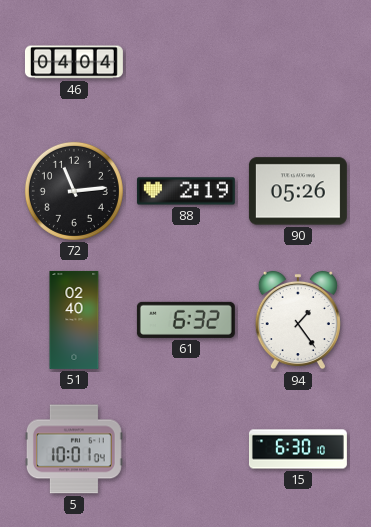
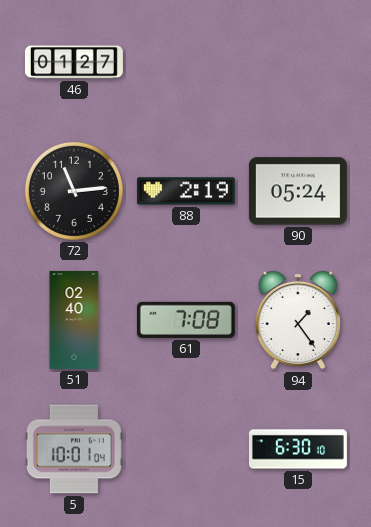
46: 04:04 -> 01:27
90: 05:26 -> 05:24
61: 6:32 -> 7:08
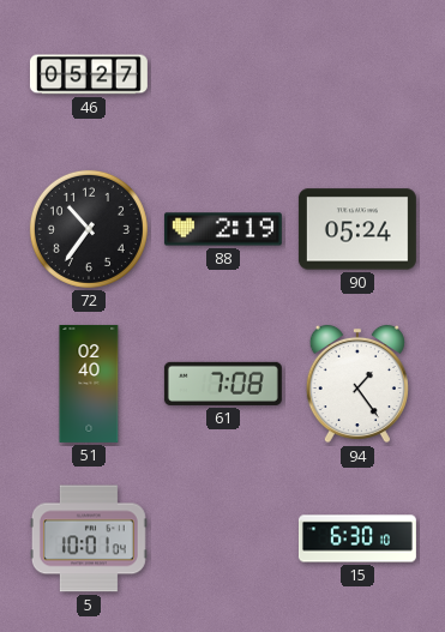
46: 01:27 -> 05:27
72: 11:14 -> 10:36
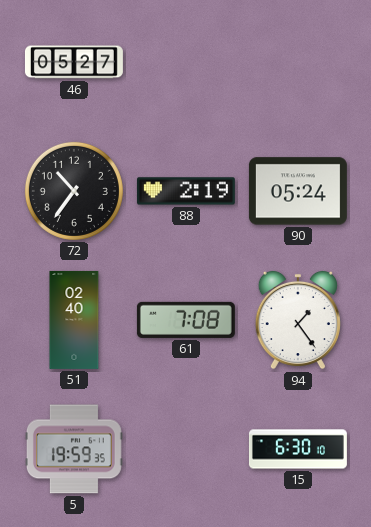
5: 10:01 -> 19:59
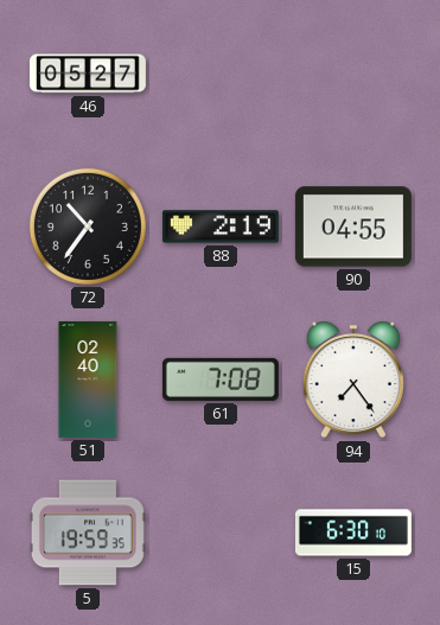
90: 05:24 -> 04:55
94: 1:24 -> 7:24
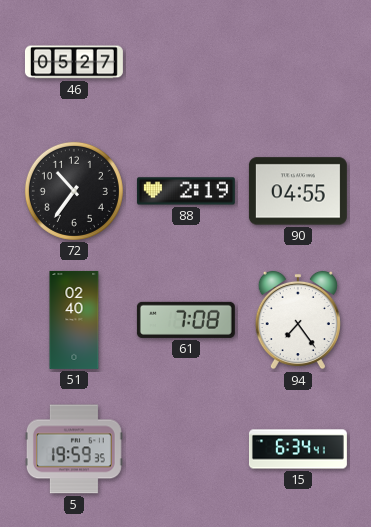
15: 6:30 -> 6:34
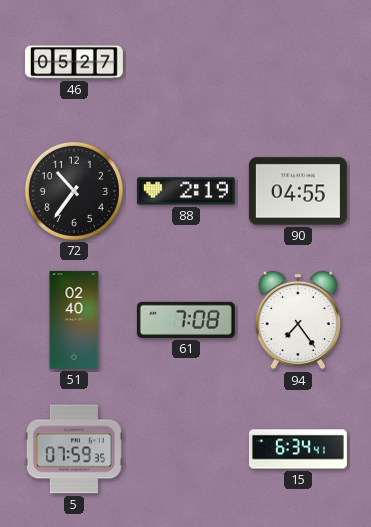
5: 19:59 -> 07:59
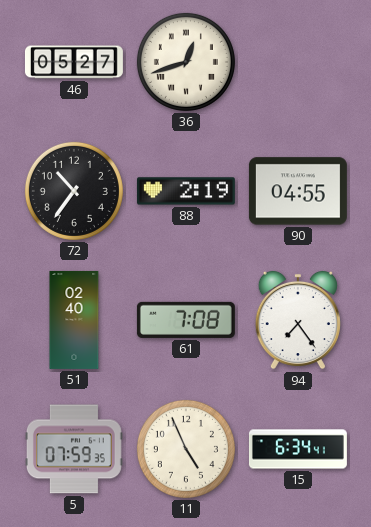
36: none -> 12:42
11: none -> 4:56
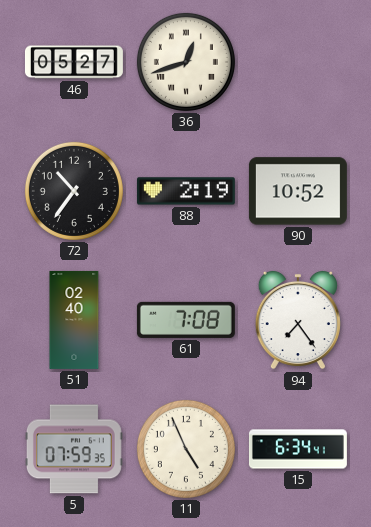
90: 04:55 -> 10:52
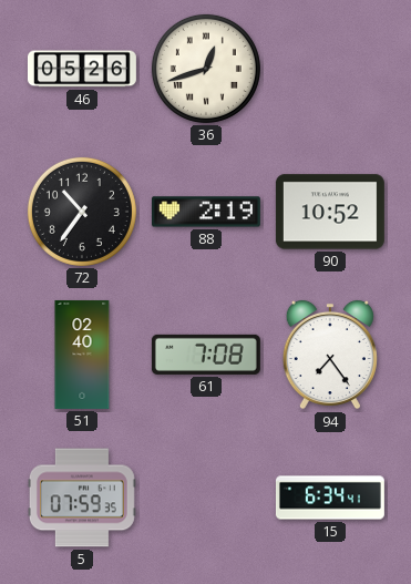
46: 05:27 -> 05:26
11: 4:56 -> none
